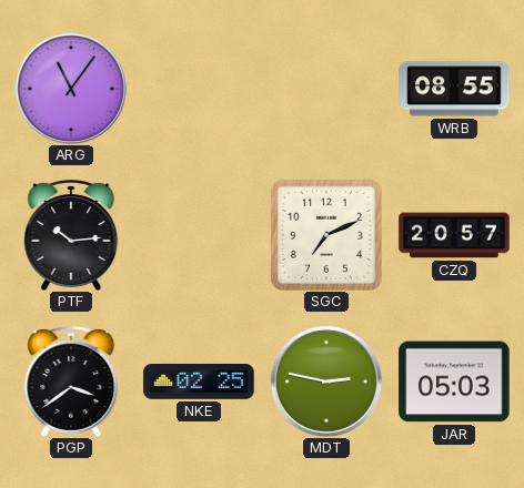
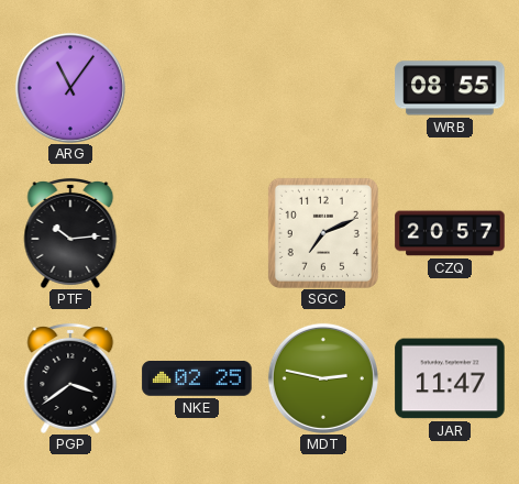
JAR: 05:03 -> 11:47
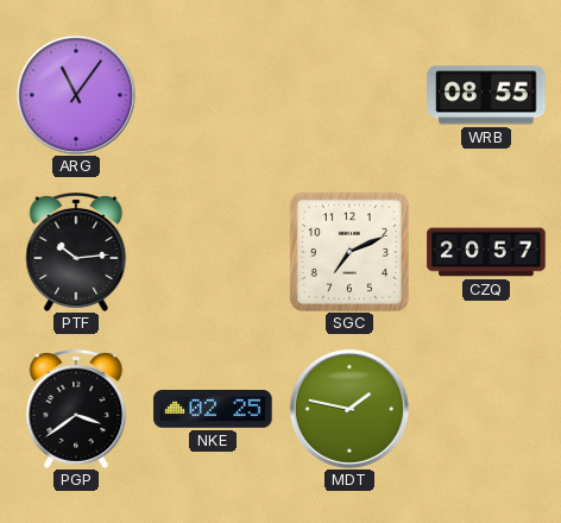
MDT: 2:47 -> 1:47
JAR: 11:47 -> none
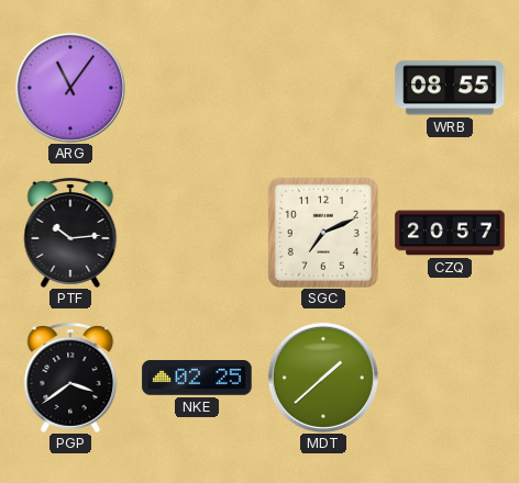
MDT: 1:47 -> 1:38
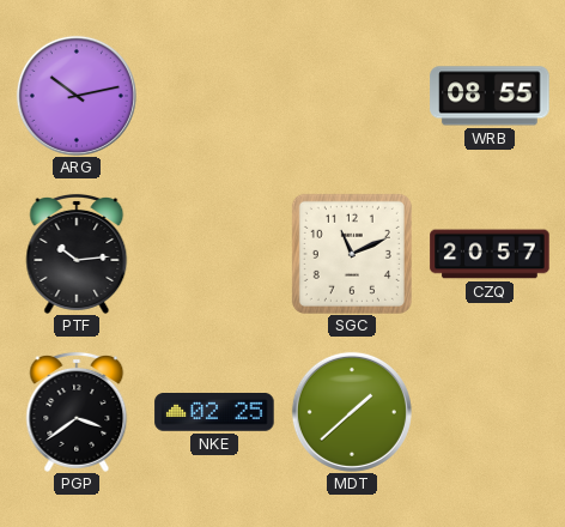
ARG: 11:06 -> 10:13
SGC: 7:11 -> 11:11
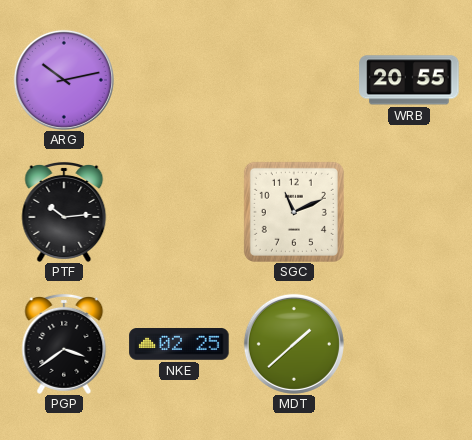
WRB: 08:55 -> 20:55
CZQ: 20:57 -> none
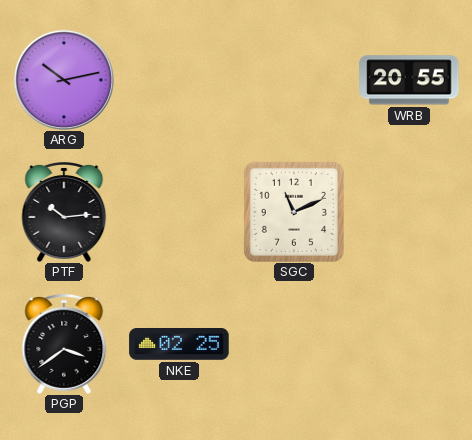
MDT: 1:38 -> none
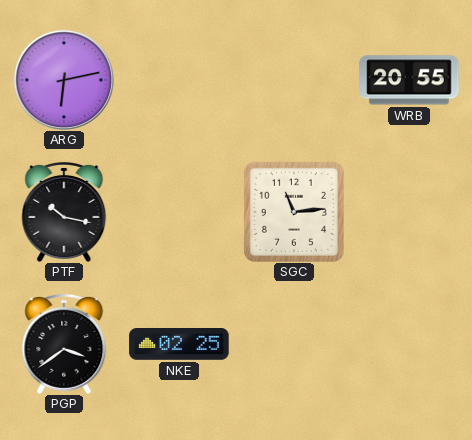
ARG: 10:13 -> 6:13
PTF: 10:14 -> 10:17
SGC: 11:11 -> 11:14
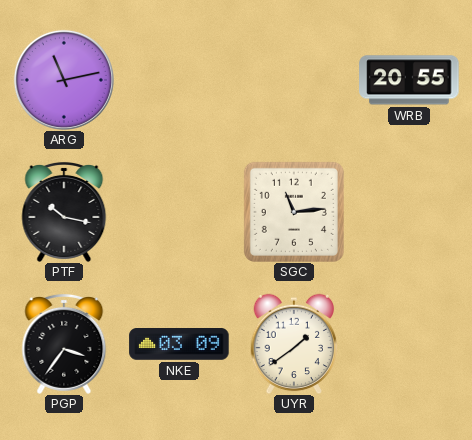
ARG: 6:13 -> 11:13
PGP: 3:39 -> 3:36
NKE: 02:25 -> 03:09
UYR: none -> 1:39
